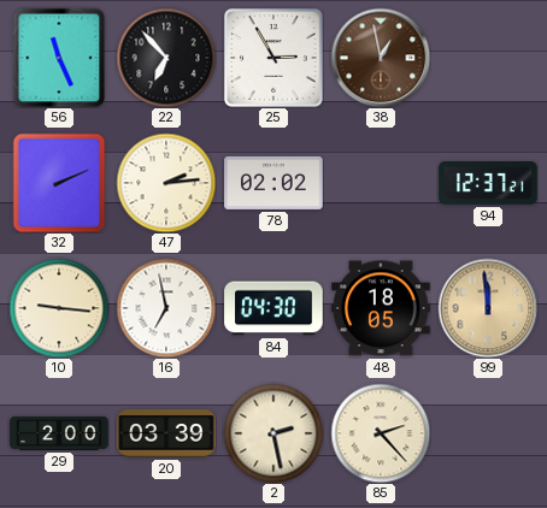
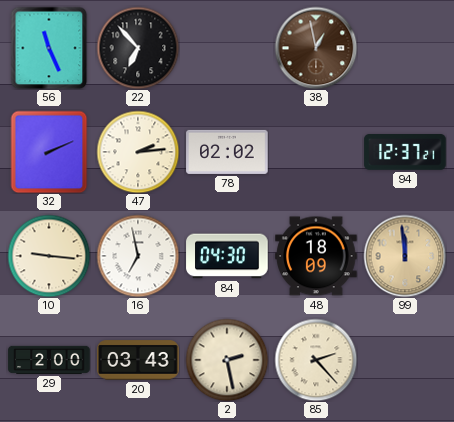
25: 2:55 -> none
48: 18:05 -> 18:09
20: 03:39 -> 03:43
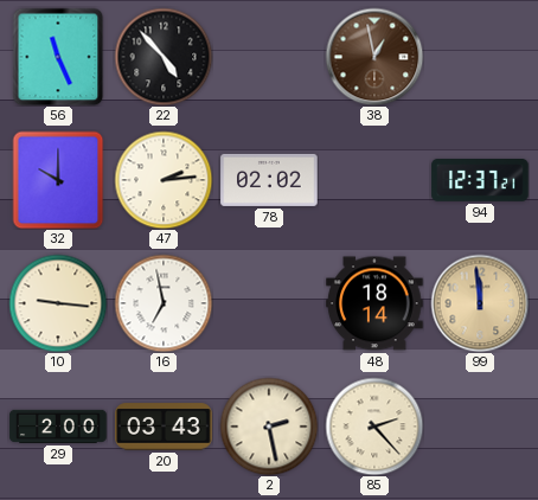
22: 6:53 -> 4:53
32: 2:11 -> 10:00
84: 04:30 -> none
48: 18:09 -> 18:14
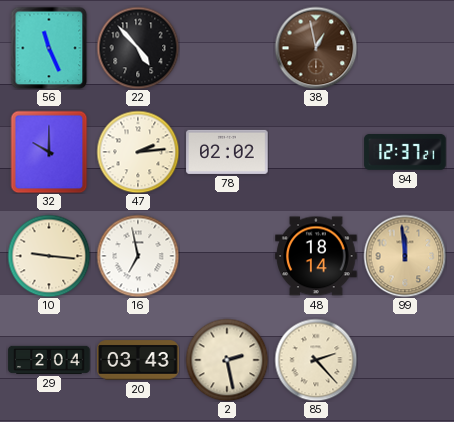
29: 2:00 -> 2:04
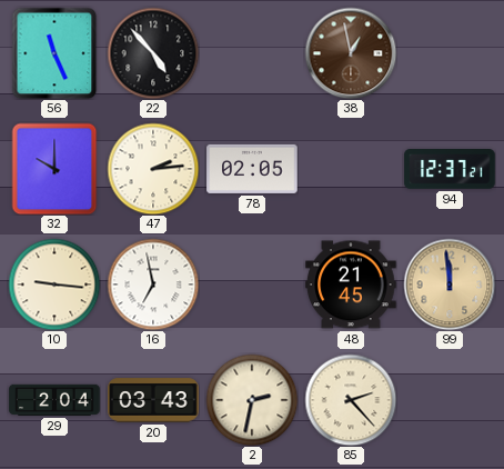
78: 02:02 -> 02:05
48: 18:14 -> 21:45
2: 2:28 -> 2:32
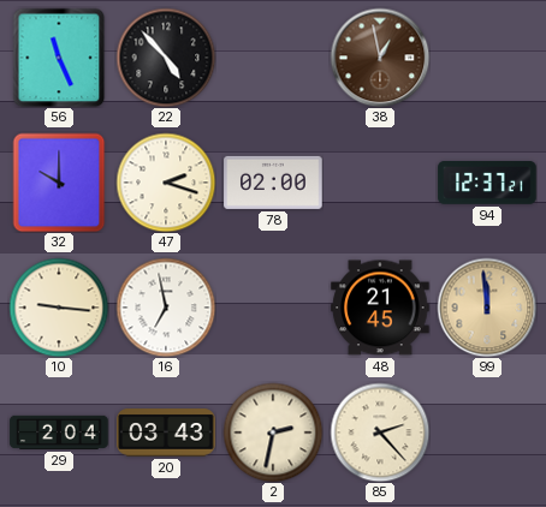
47: 2:14 -> 2:18
78: 02:05 -> 02:00
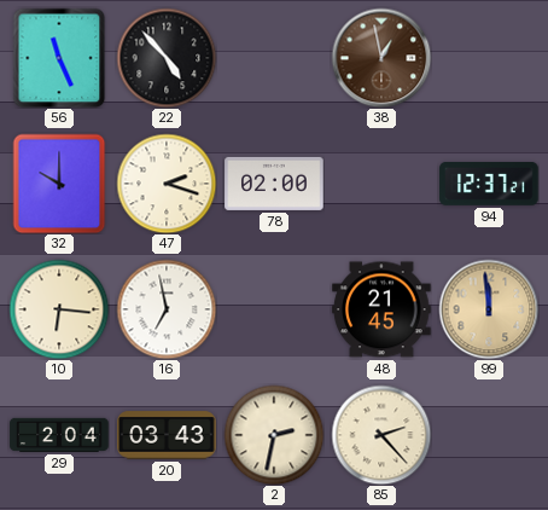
10: 9:16 -> 6:16
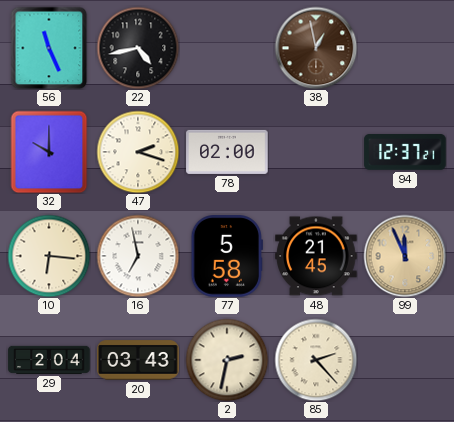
22: 4:53 -> 4:43
77: none -> 5:58
99: 11:59 -> 11:56
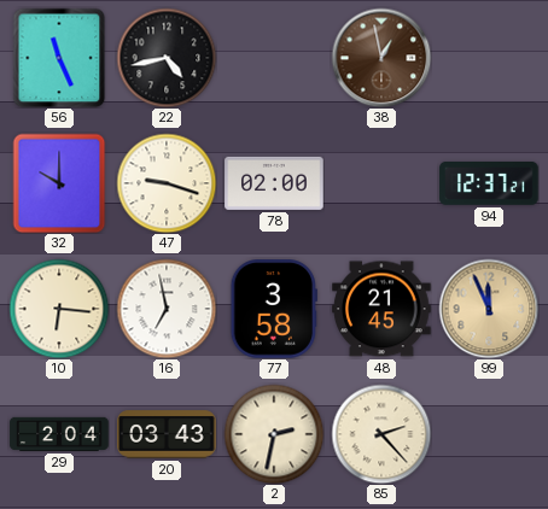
47: 2:18 -> 9:18
77: 5:58 -> 3:58
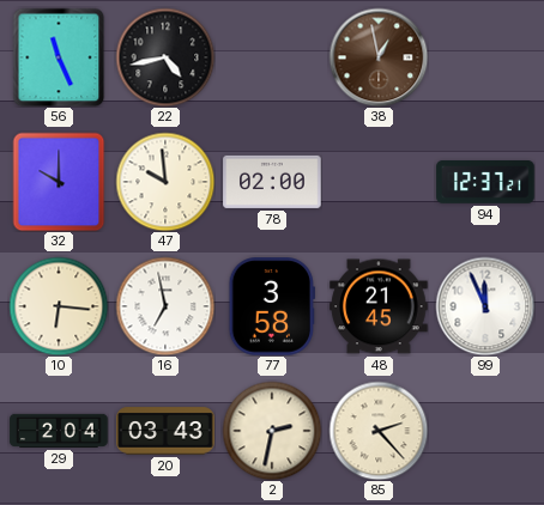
47: 9:18 -> 9:59
99 dial: champagne -> white
